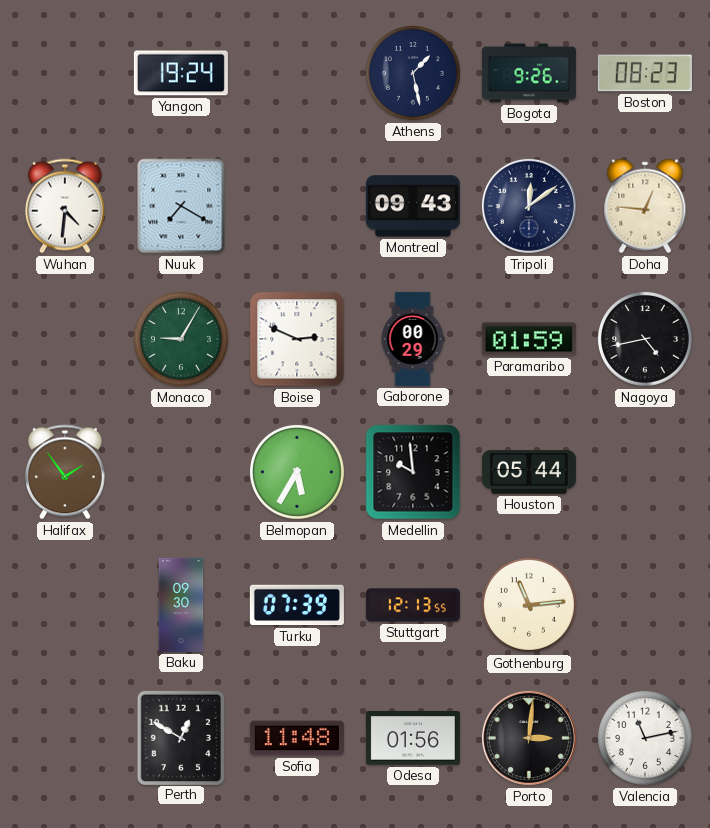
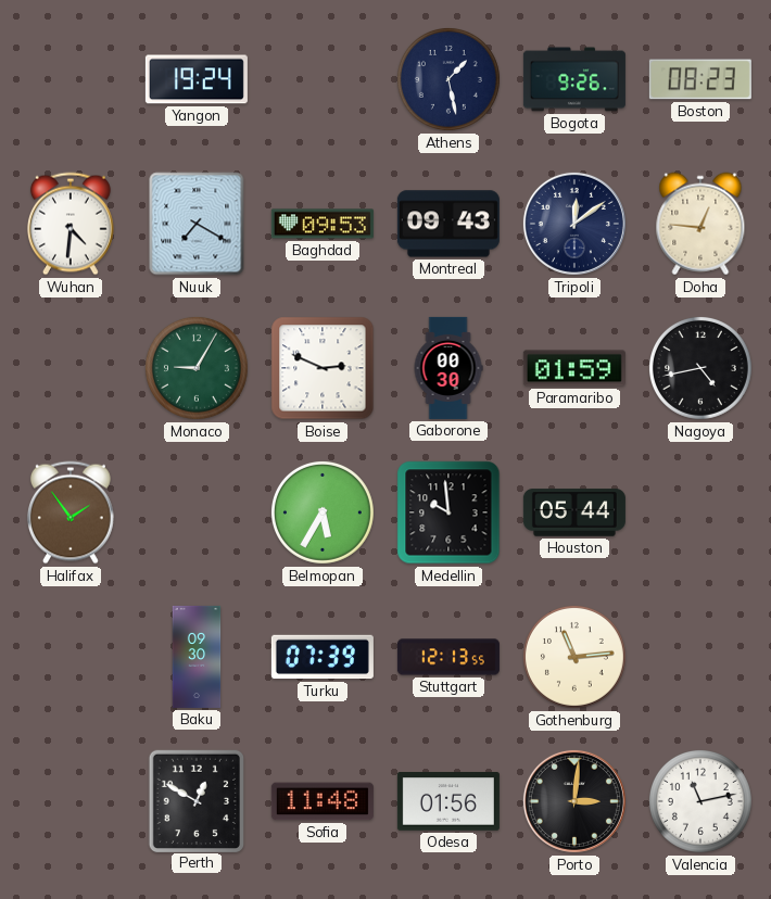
Baghdad: none -> 09:53
Gaborone: 00:29 -> 00:30
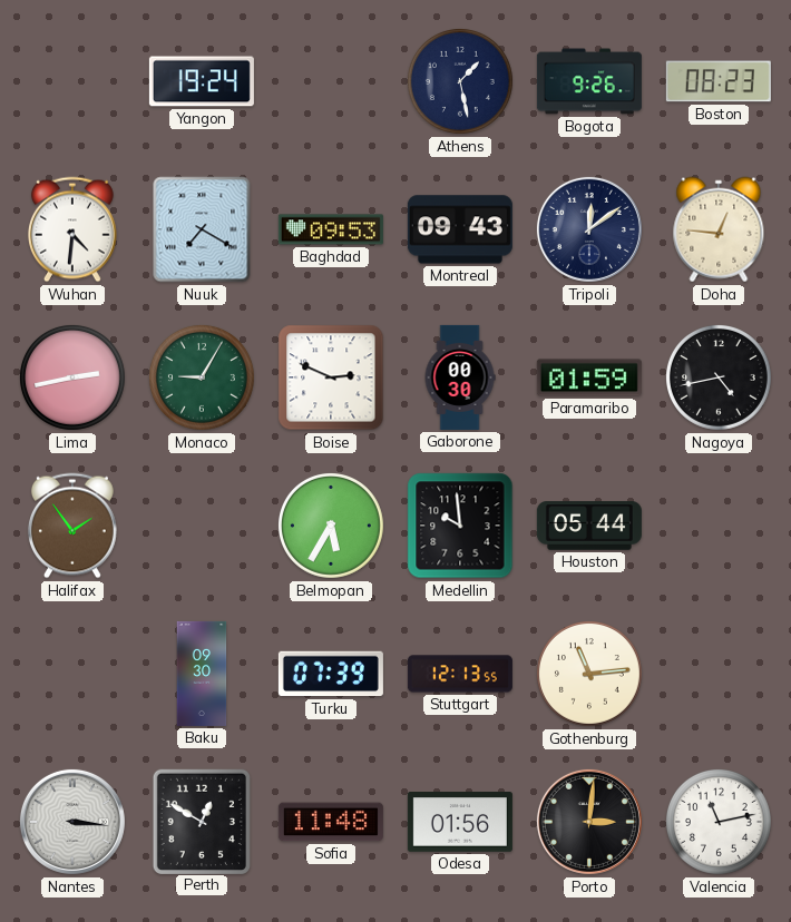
Lima: none -> 2:43
Nantes: none -> 3:16
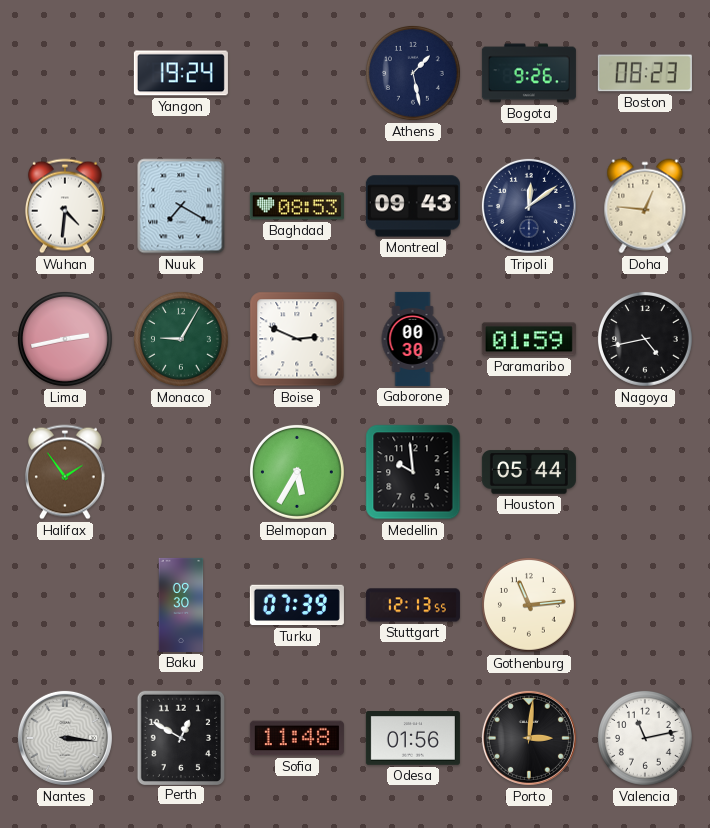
Baghdad: 09:53 -> 08:53
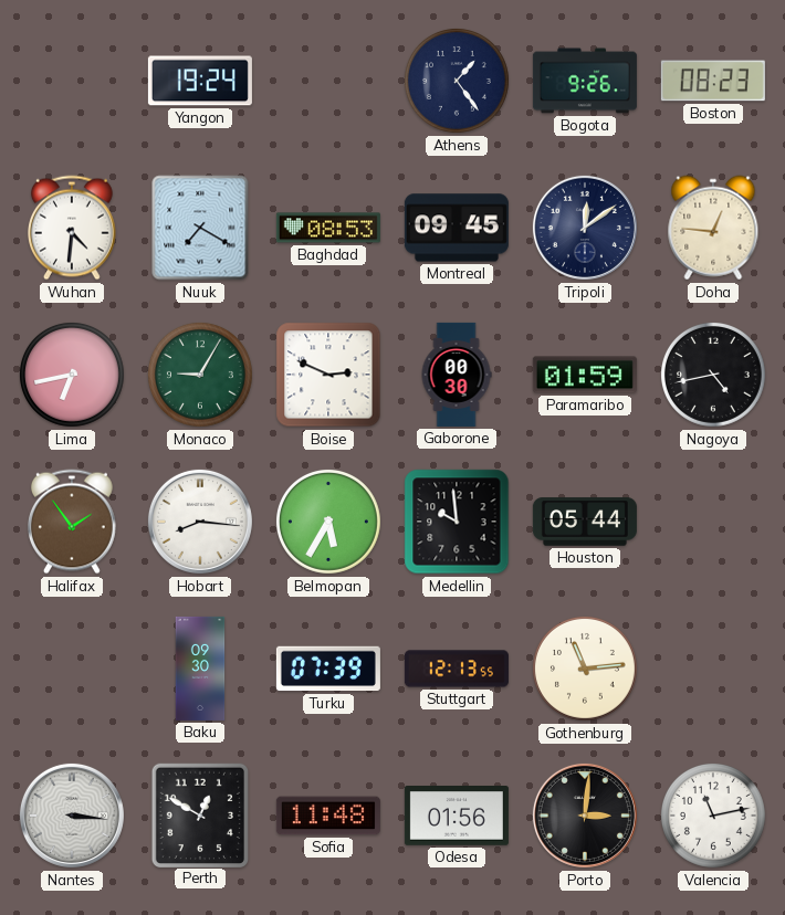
Athens: 1:28 -> 1:24
Montreal: 09:43 -> 09:45
Lima: 2:43 -> 6:43
Hobart: none -> 8:16
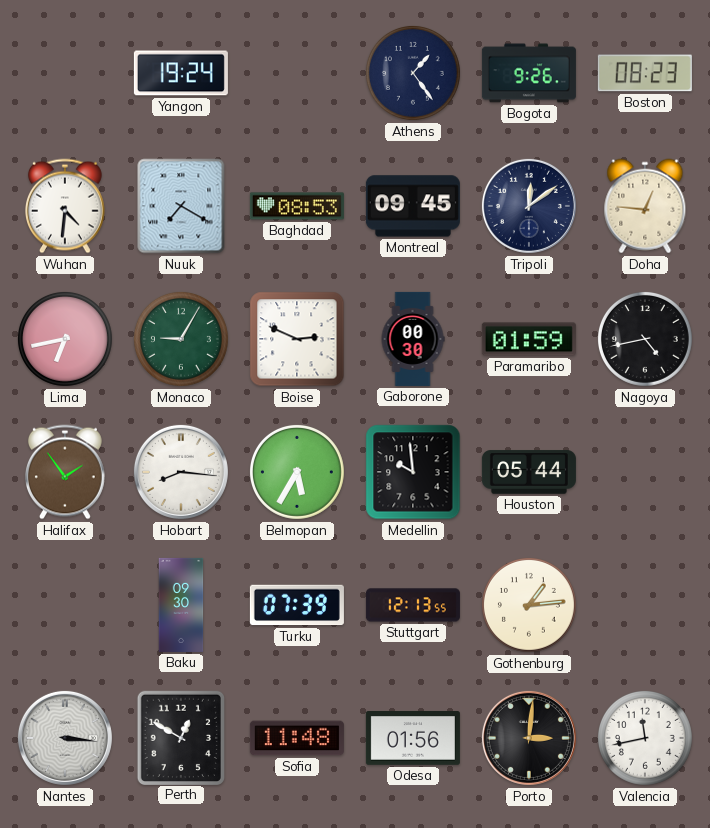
Gothenburg: 11:14 -> 1:14
Valencia: 11:13 -> 11:43
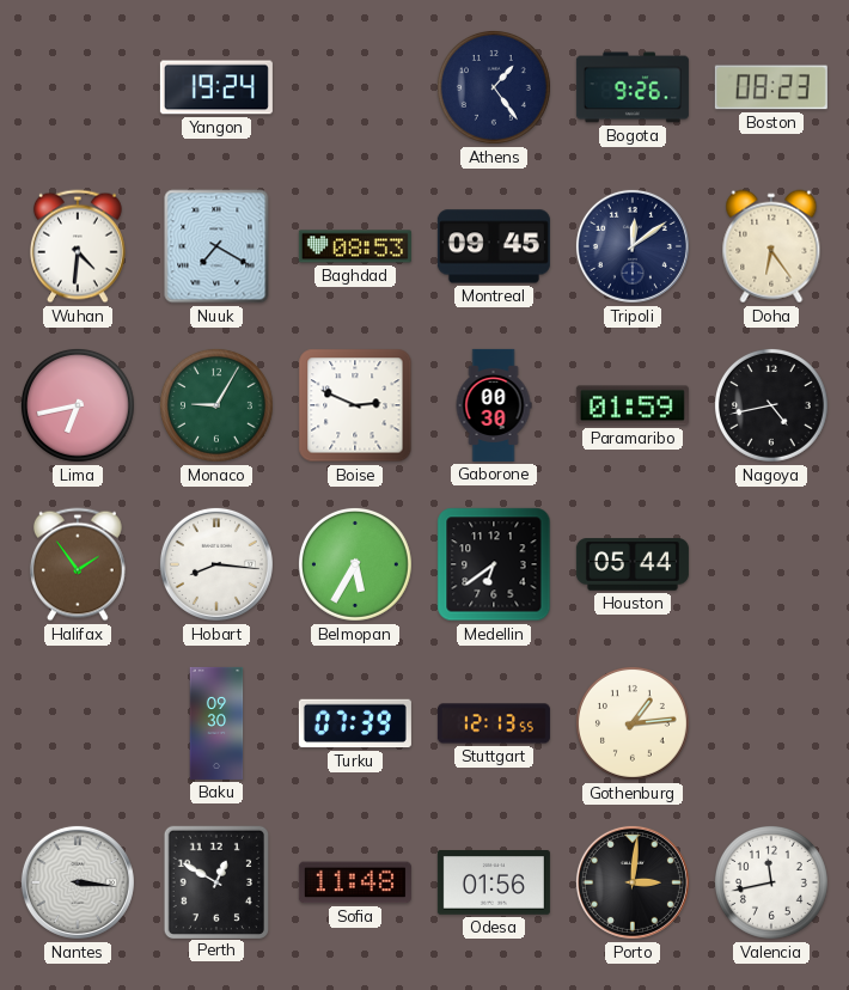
Doha: 12:46 -> 6:24
Medellin: 9:59 -> 6:39
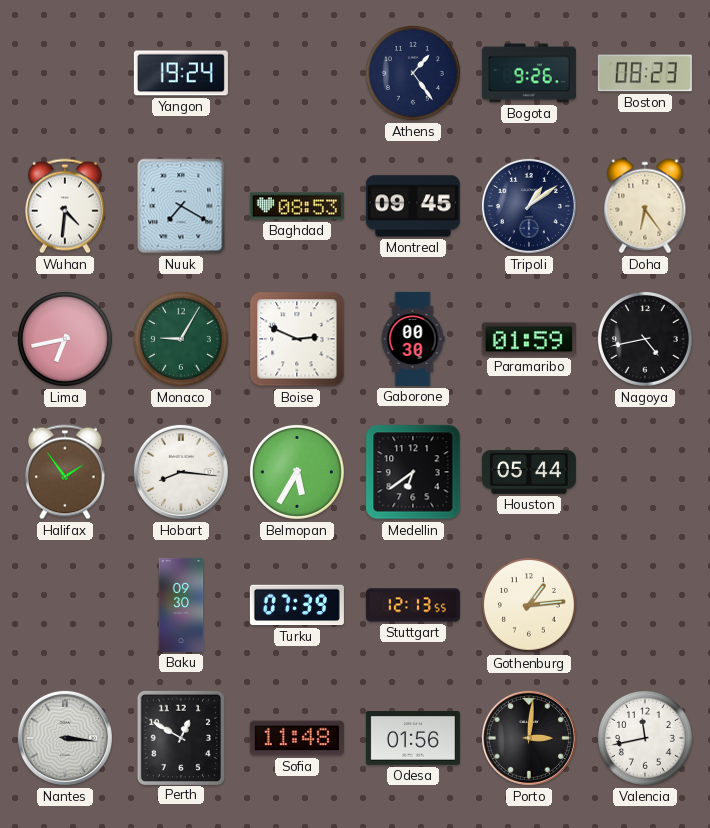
Tripoli: 12:09 -> 1:09
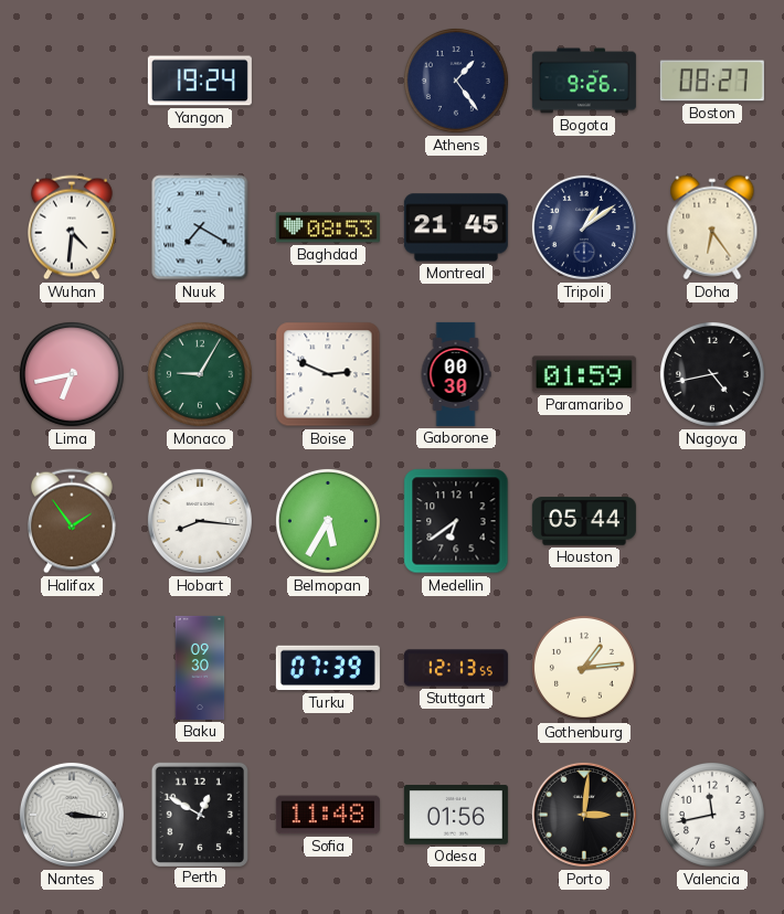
Boston: 08:23 -> 08:27
Montreal: 09:45 -> 21:45
